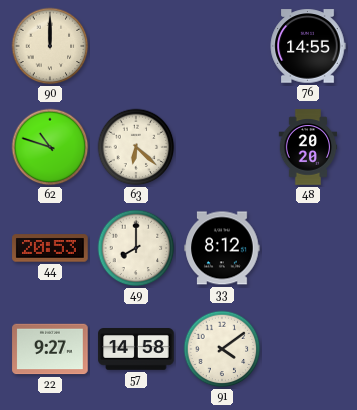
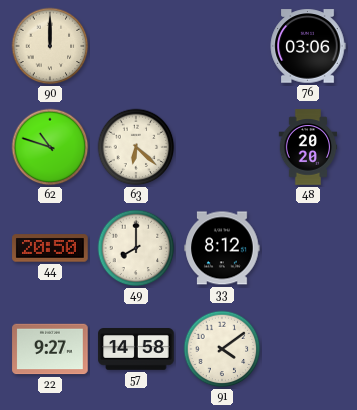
76: 14:55 -> 03:06
44: 20:53 -> 20:50
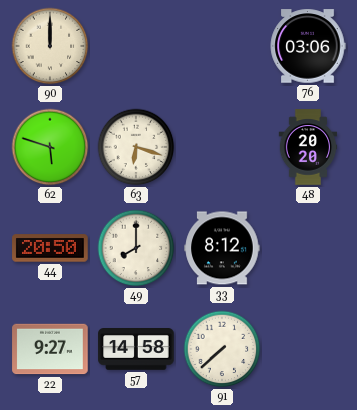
62: 10:48 -> 5:48
63: 6:22 -> 6:18
91: 4:09 -> 7:38
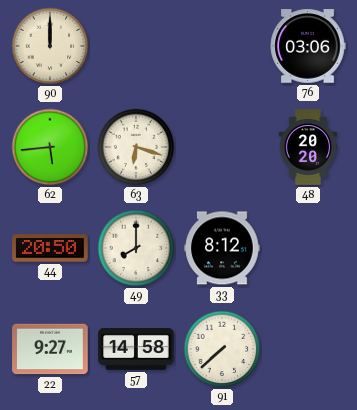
62: 5:48 -> 5:44
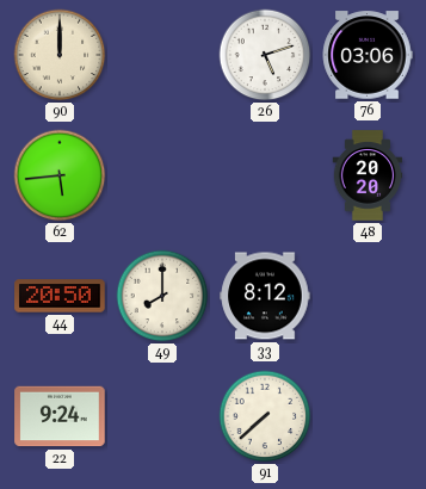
26: none -> 5:12
63: 6:18 -> none
22: 9:27 -> 9:24
57: 14:58 -> none
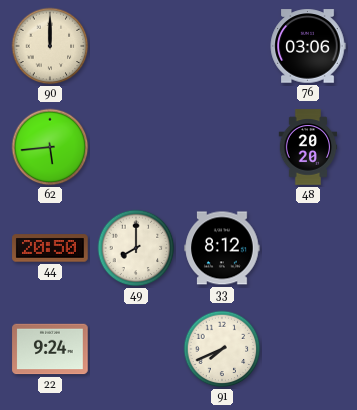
26: 5:12 -> none
91: 7:38 -> 7:41
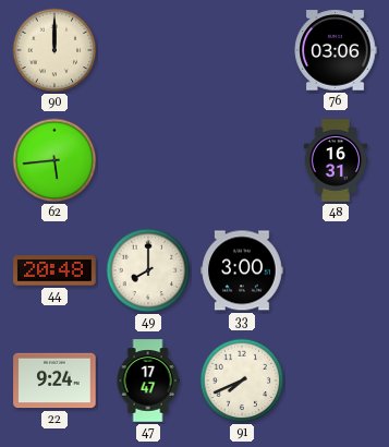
48: 20:20 -> 16:31
44: 20:50 -> 20:48
33: 8:12 -> 3:00
47: none -> 17:47
